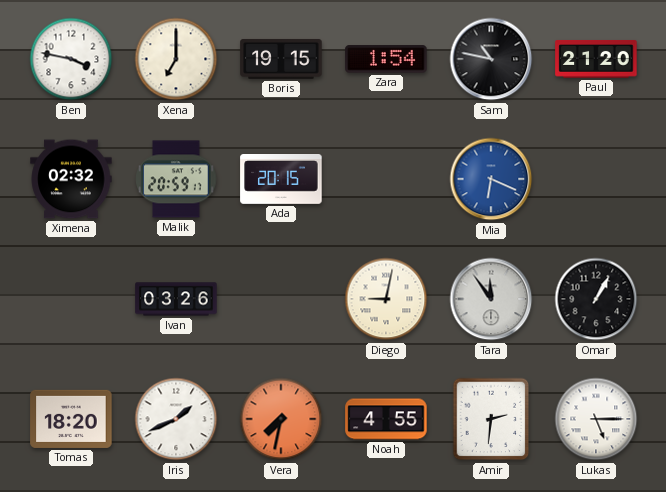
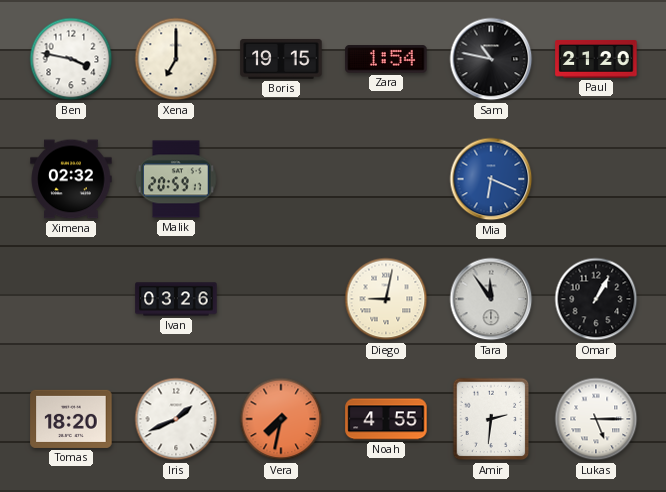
Ada: 20:15 -> none
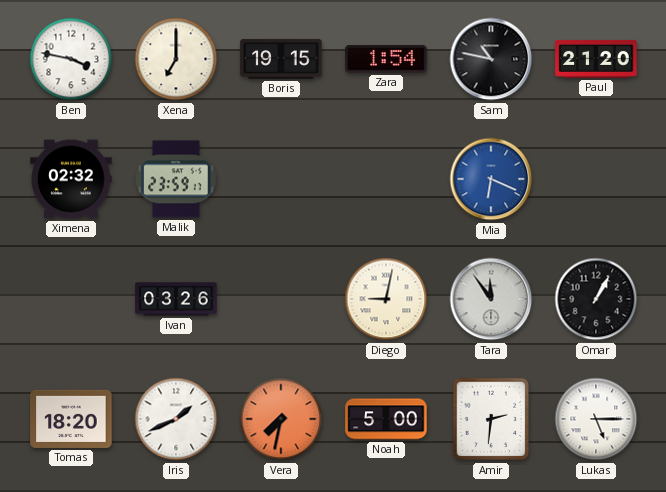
Malik: 20:59 -> 23:59
Noah: 4:55 -> 5:00
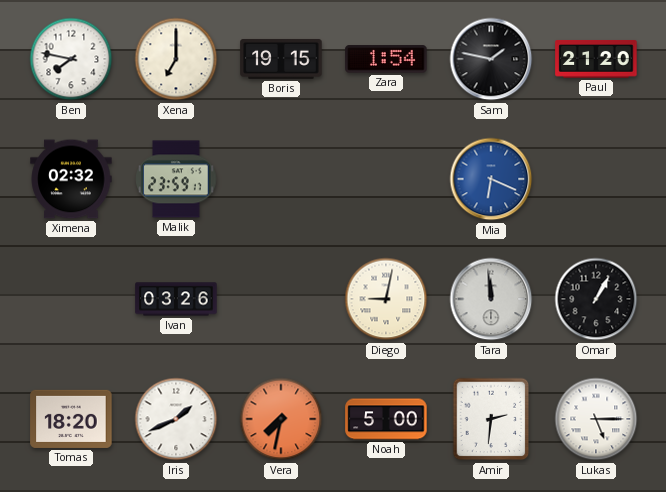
Ben: 3:47 -> 7:47
Sam: 10:47 -> 1:47
Tara: 11:54 -> 11:59
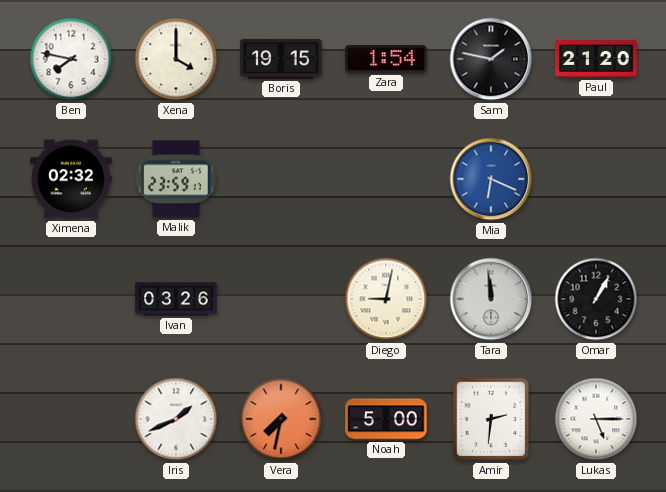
Xena: 7:00 -> 4:00
Tomas: 18:20 -> none
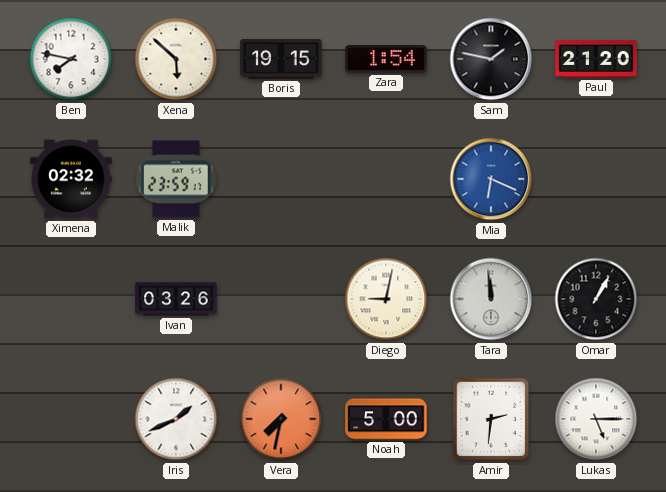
Xena: 4:00 -> 5:52
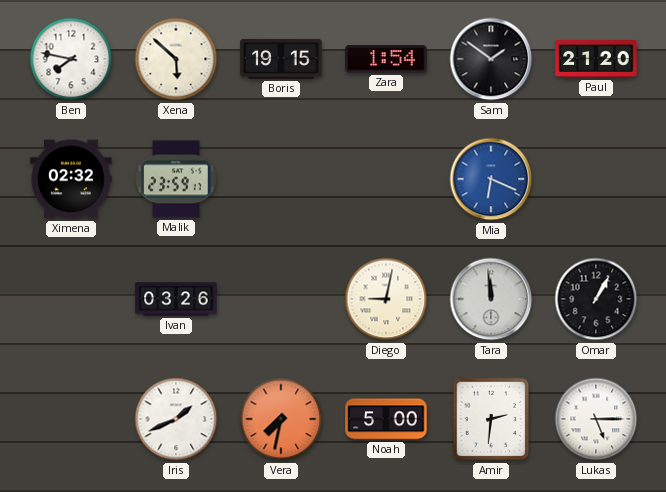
Sam: 1:47 -> 1:51
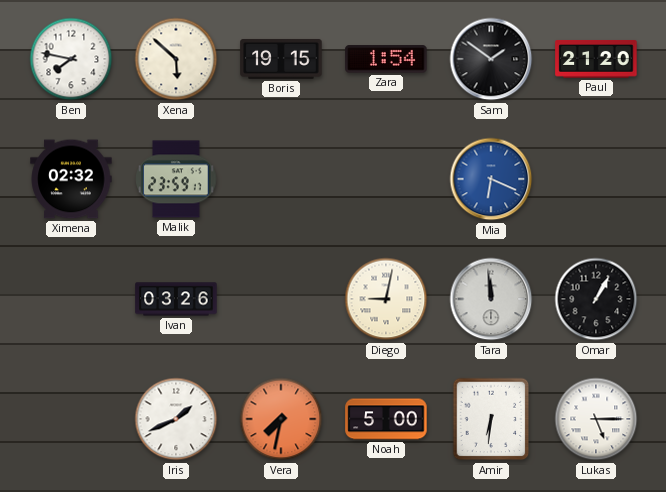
Amir: 2:31 -> 6:31
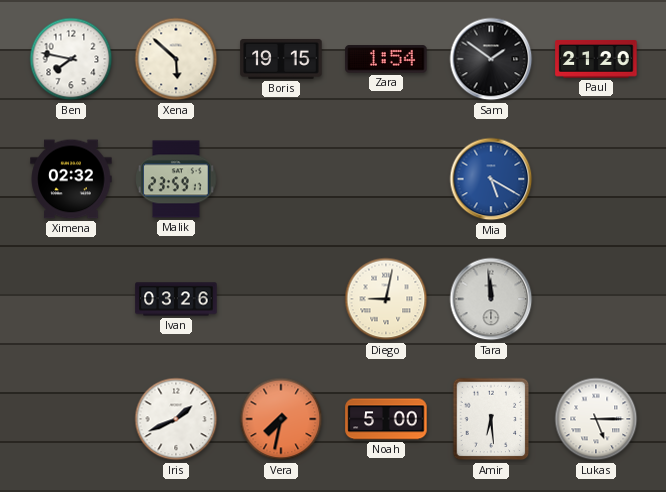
Mia: 6:19 -> 5:20
Omar: 1:05 -> none
Amir: 6:31 -> 6:29
